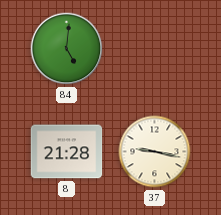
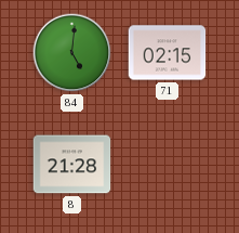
71: none -> 02:15
37: 9:17 -> none
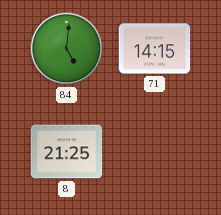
71: 02:15 -> 14:15
8: 21:28 -> 21:25
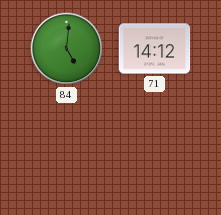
71: 14:15 -> 14:12
8: 21:25 -> none
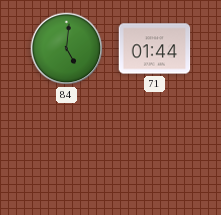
71: 14:12 -> 01:44
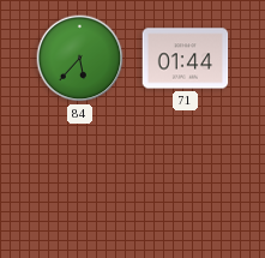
84: 5:01 -> 5:37
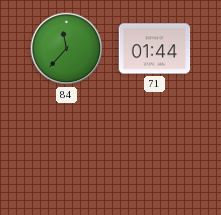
84: 5:37 -> 11:37
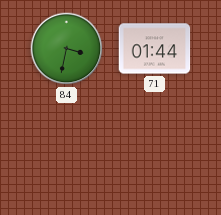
84: 11:37 -> 3:32
